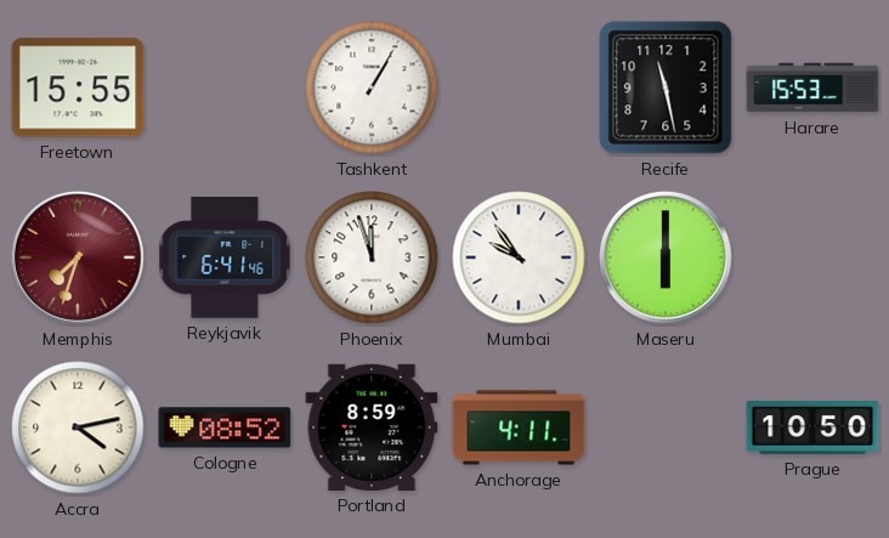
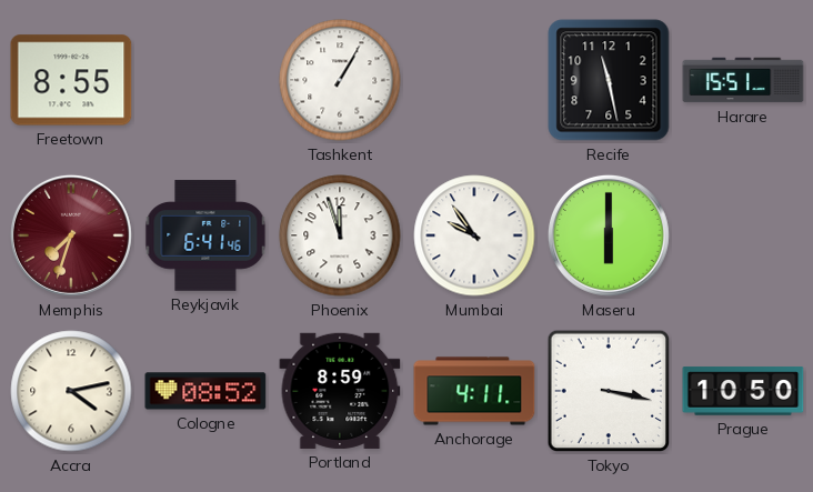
Freetown: 15:55 -> 8:55
Harare: 15:53 -> 15:51
Tokyo: none -> 3:17
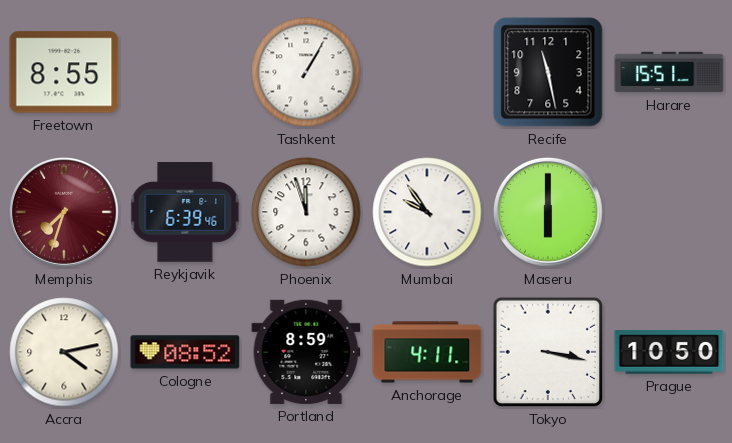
Reykjavik: 6:41 -> 6:39
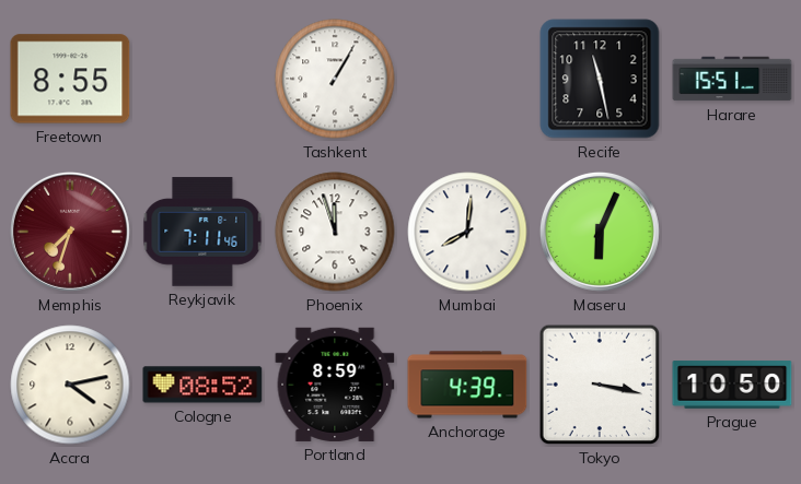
Reykjavik: 6:39 -> 7:11
Mumbai: 9:54 -> 8:01
Maseru: 6:00 -> 6:04
Anchorage: 4:11 -> 4:39
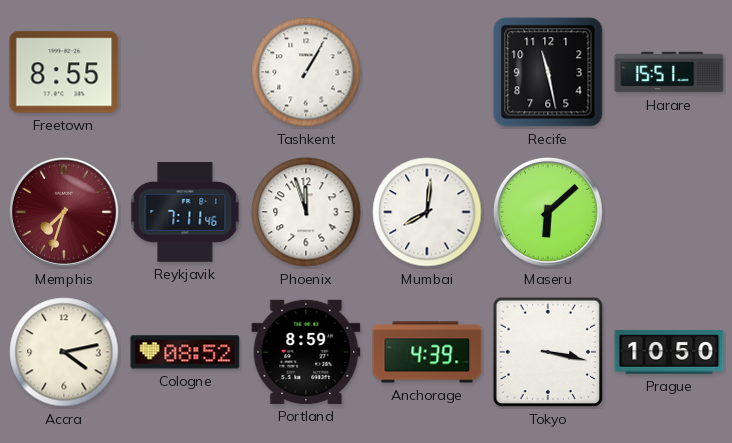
Maseru: 6:04 -> 6:08
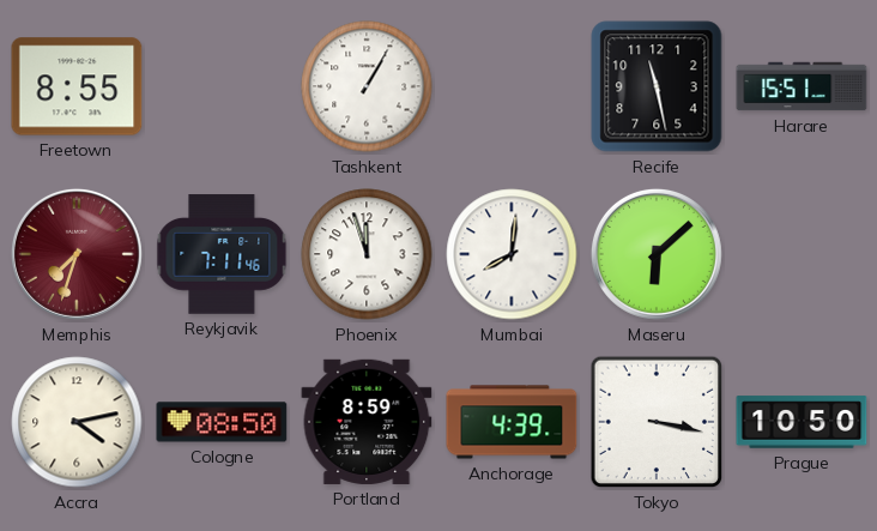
Cologne: 08:52 -> 08:50
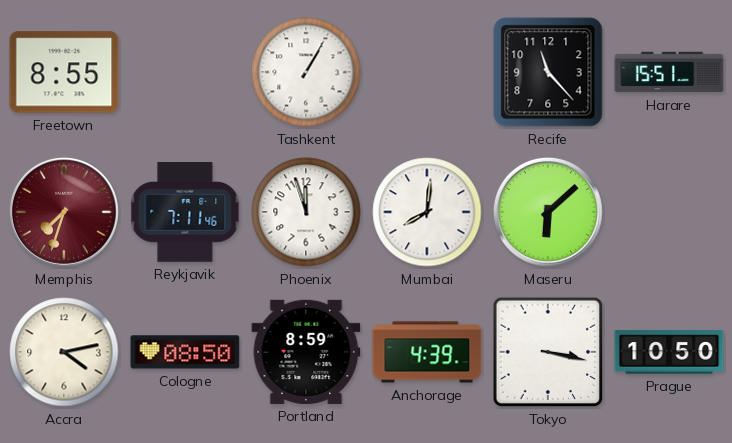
Recife: 11:28 -> 11:23
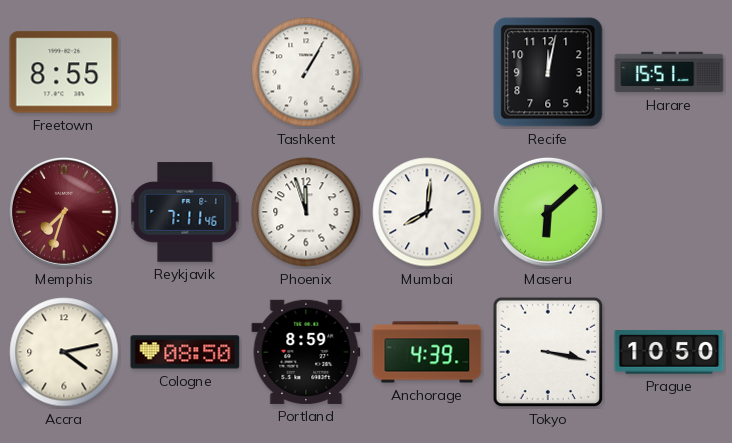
Recife: 11:23 -> 12:02
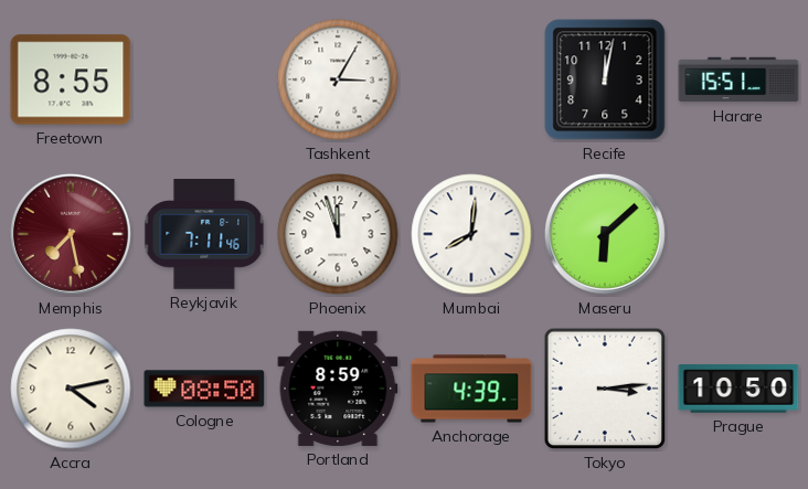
Tashkent: 1:05 -> 3:05
Memphis: 7:33 -> 7:28
Tokyo: 3:17 -> 3:14
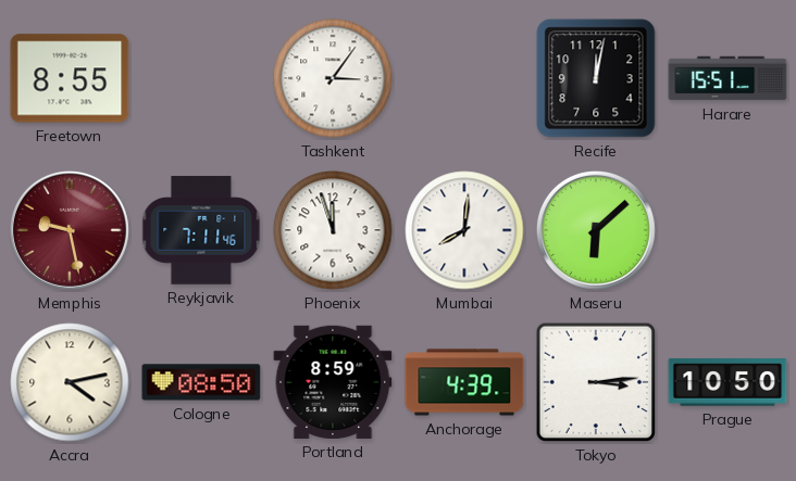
Tashkent: 3:05 -> 3:06
Memphis: 7:28 -> 9:28
